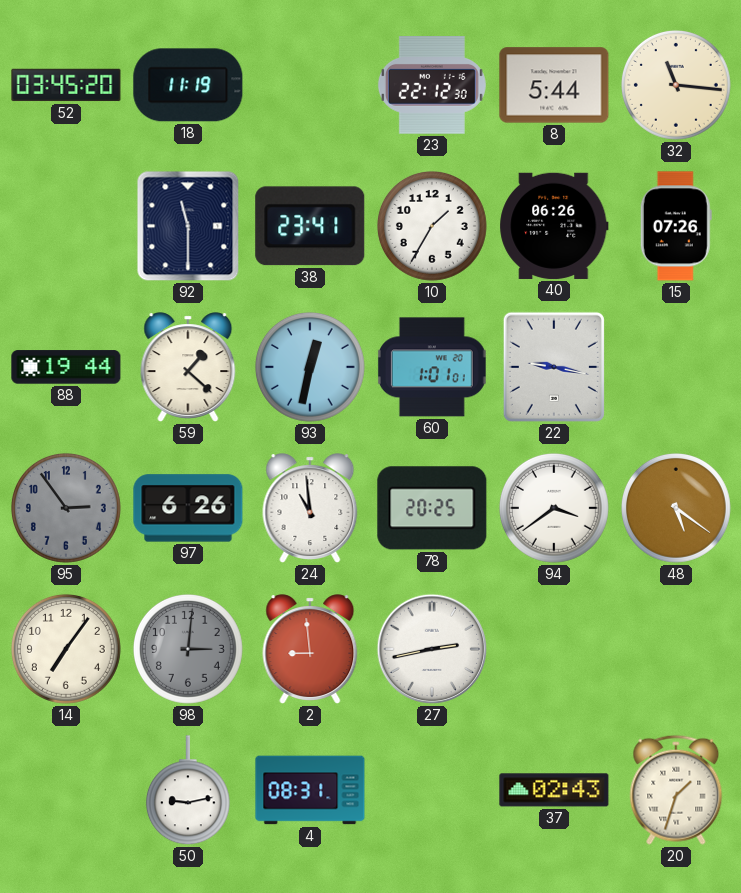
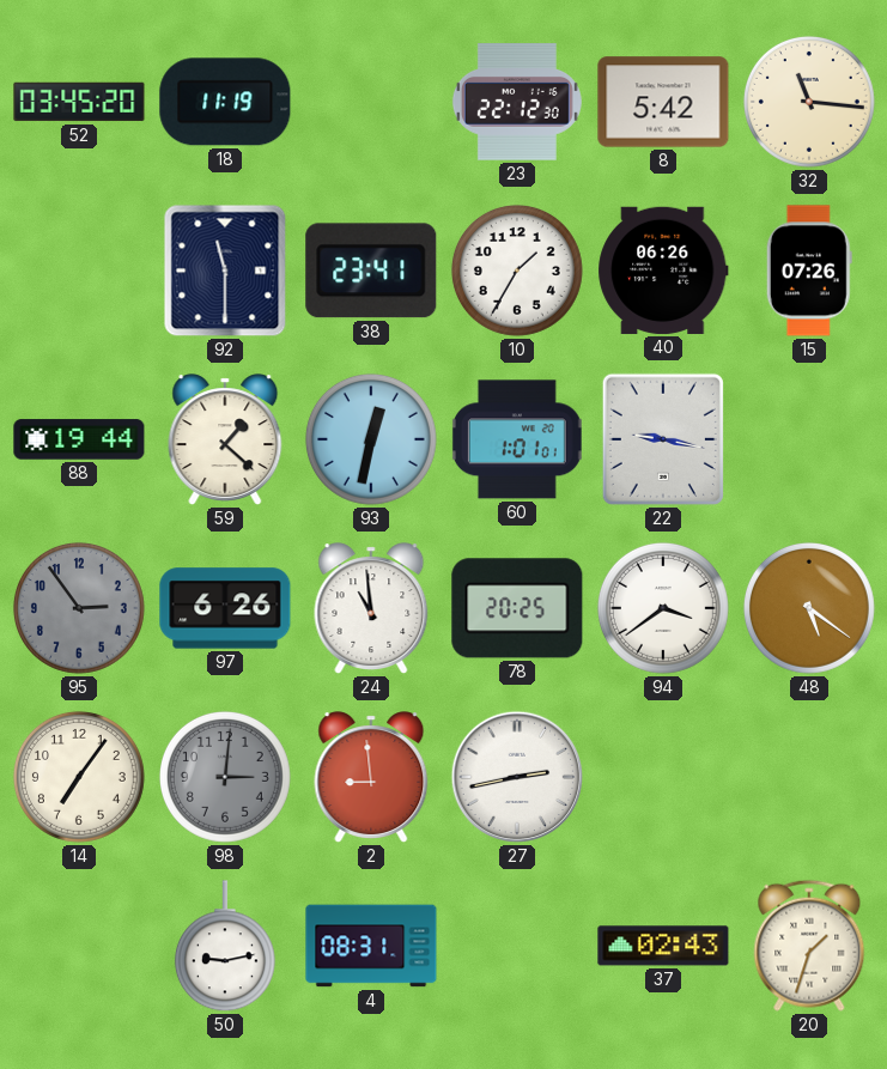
8: 5:44 -> 5:42
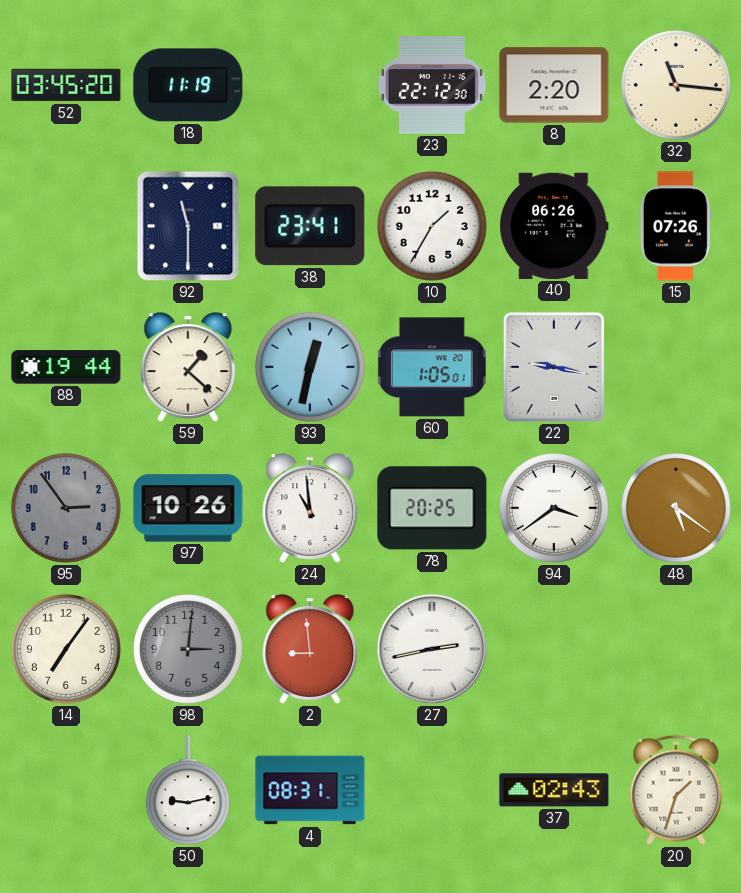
8: 5:42 -> 2:20
60: 1:01 -> 1:05
97: 6:26 -> 10:26
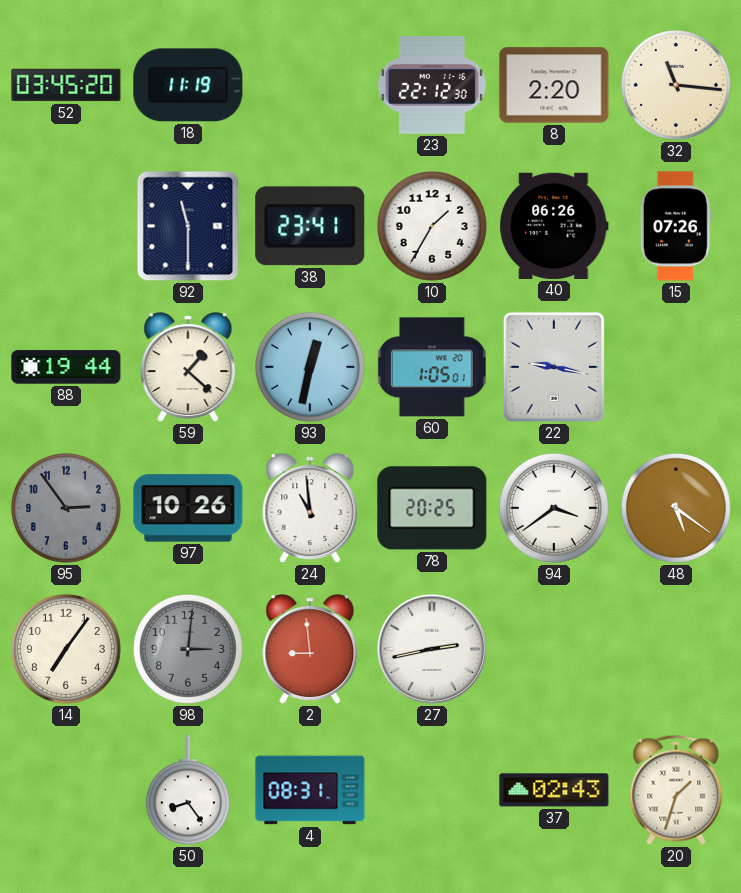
50: 9:13 -> 8:24
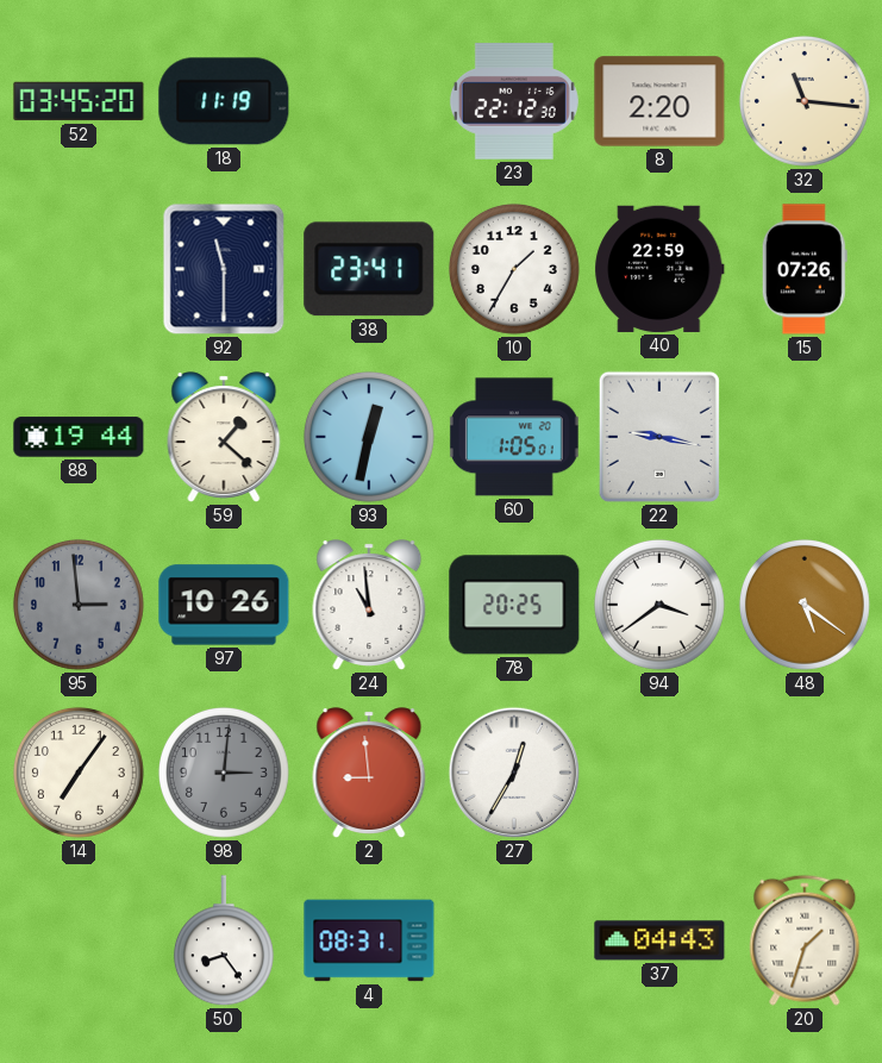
40: 06:26 -> 22:59
95: 2:54 -> 2:59
27: 2:43 -> 12:35
37: 02:43 -> 04:43
